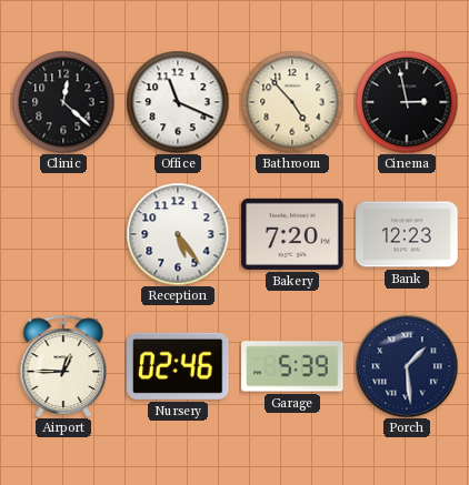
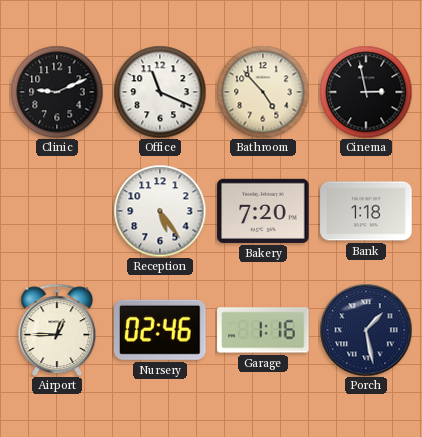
Clinic: 12:22 -> 9:11
Bank: 12:23 -> 1:18
Garage: 5:39 -> 1:16
Porch: 1:29 -> 1:28
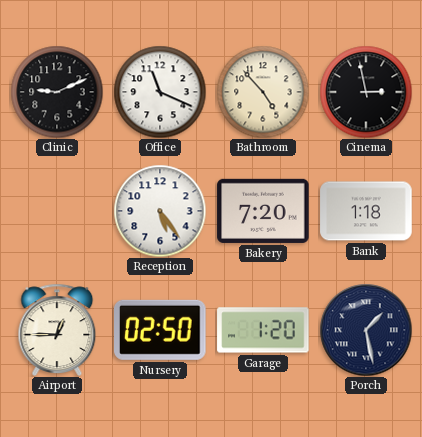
Nursery: 02:46 -> 02:50
Garage: 1:16 -> 1:20
